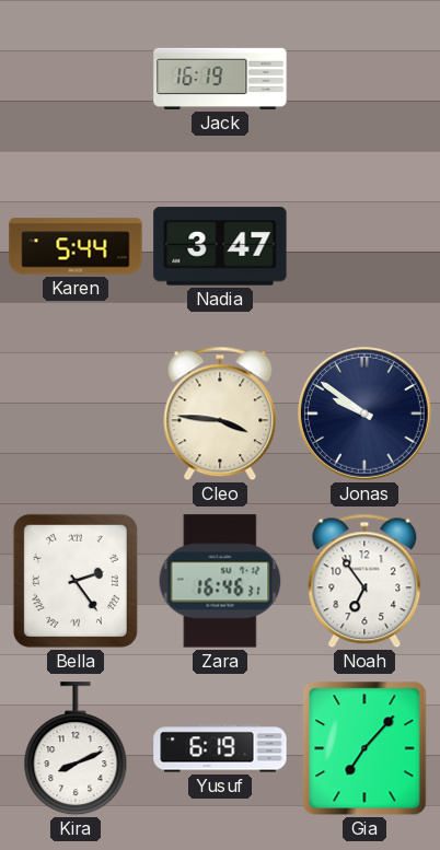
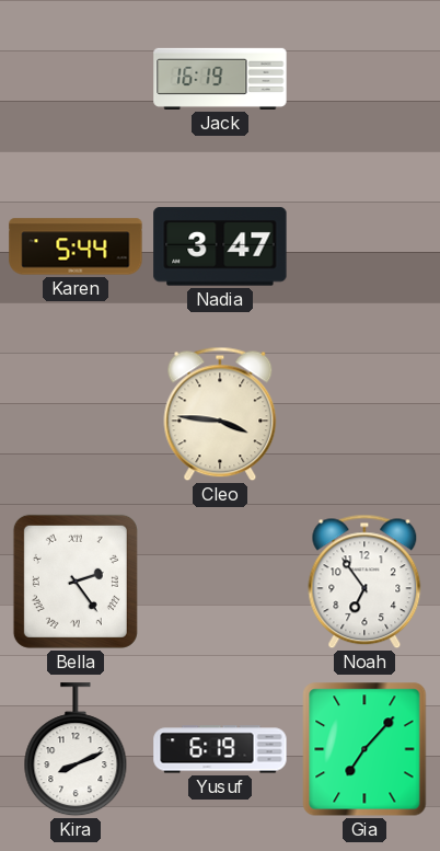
Jonas: 9:51 -> none
Zara: 16:46 -> none
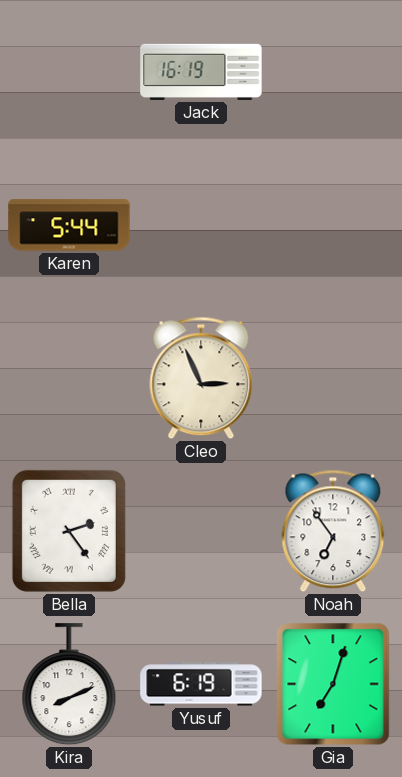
Nadia: 3:47 -> none
Cleo: 3:46 -> 2:56
Gia: 7:07 -> 7:03
